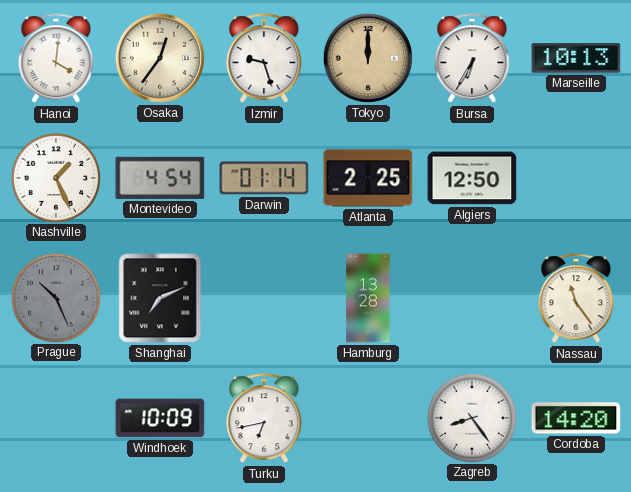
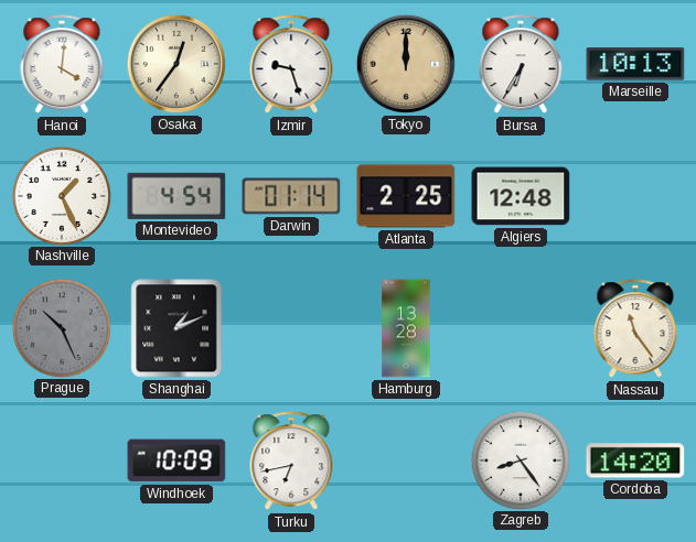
Algiers: 12:50 -> 12:48
Shanghai: 7:11 -> 1:11
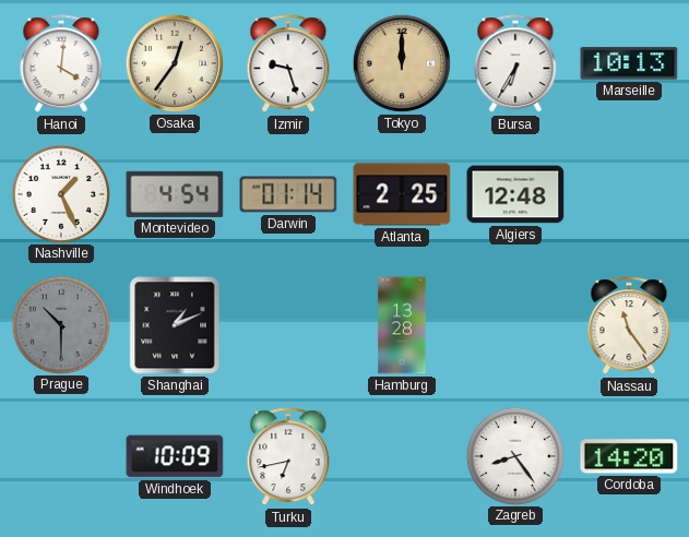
Prague: 10:26 -> 10:30
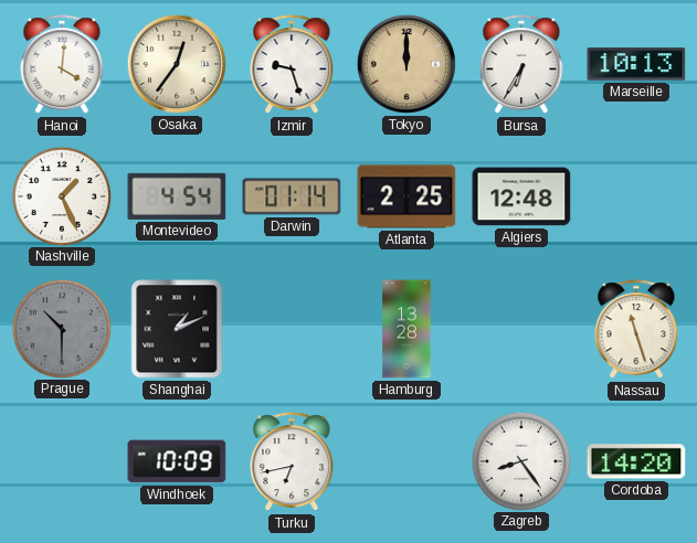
Nassau: 11:24 -> 11:27
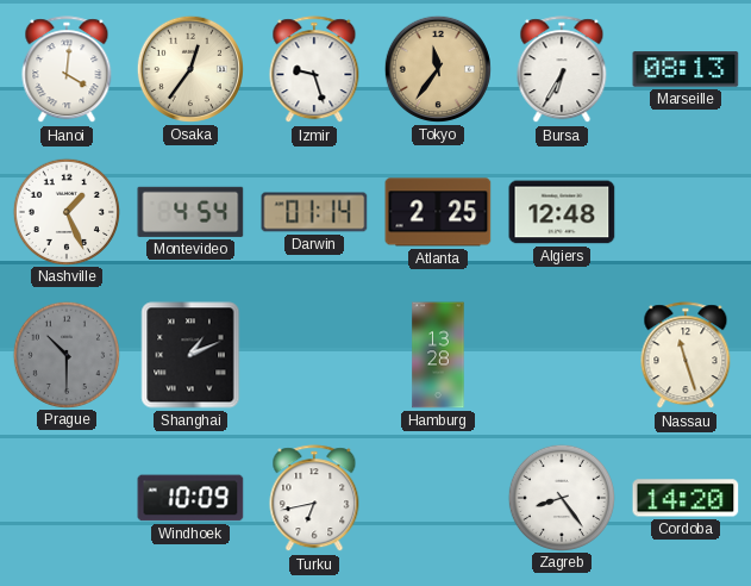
Tokyo: 12:00 -> 11:36
Marseille: 10:13 -> 08:13
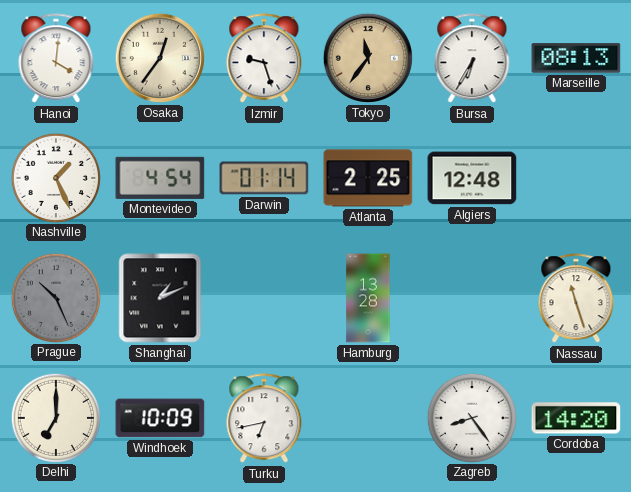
Prague: 10:30 -> 10:26
Delhi: none -> 7:00
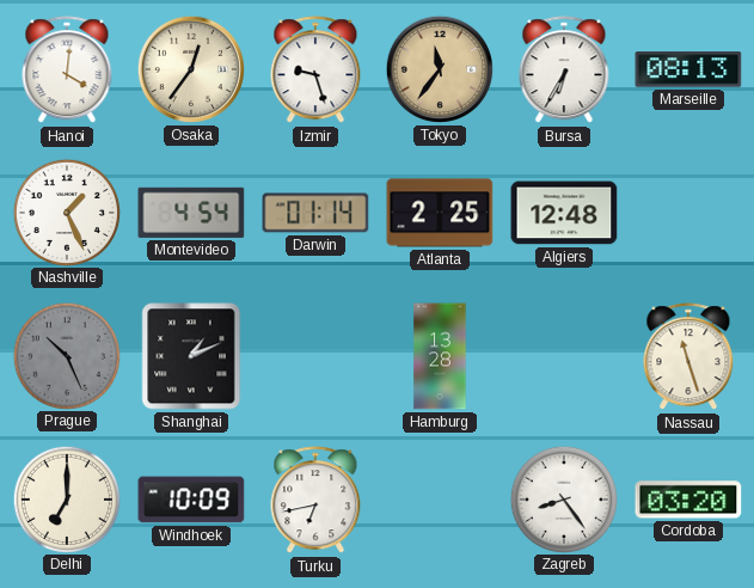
Cordoba: 14:20 -> 03:20
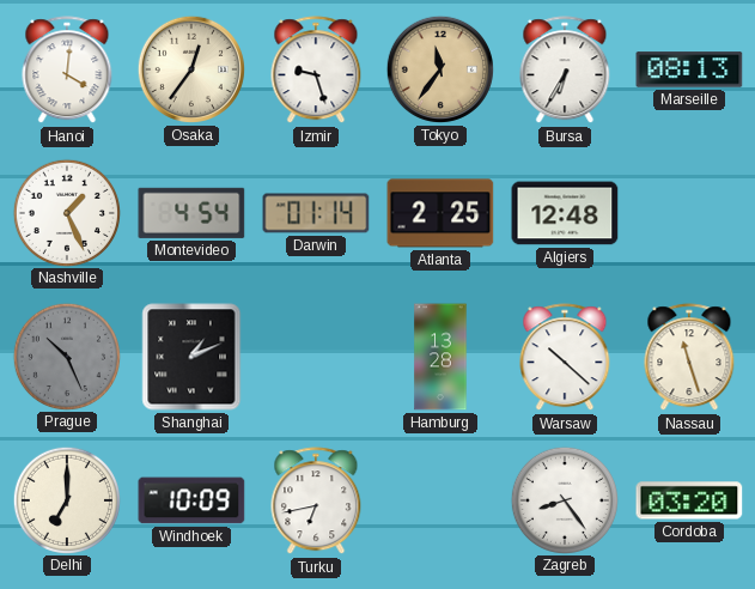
Warsaw: none -> 10:22
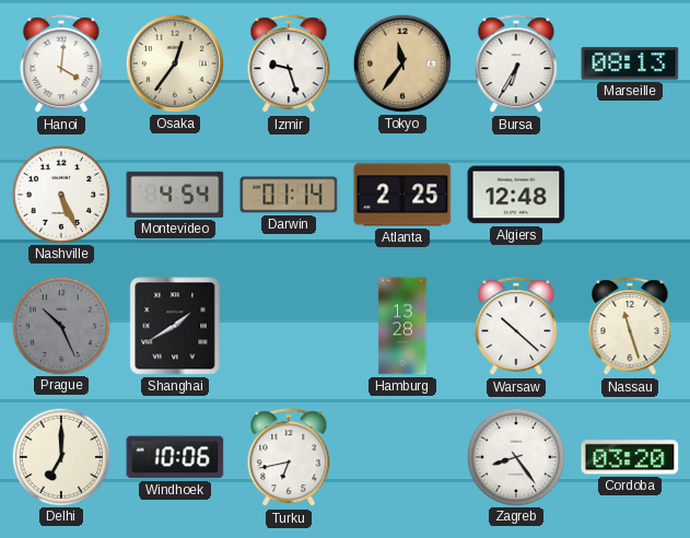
Nashville: 1:26 -> 5:26
Shanghai: 1:11 -> 1:40
Windhoek: 10:09 -> 10:06
